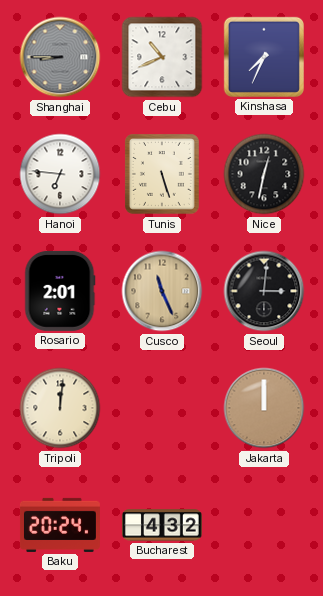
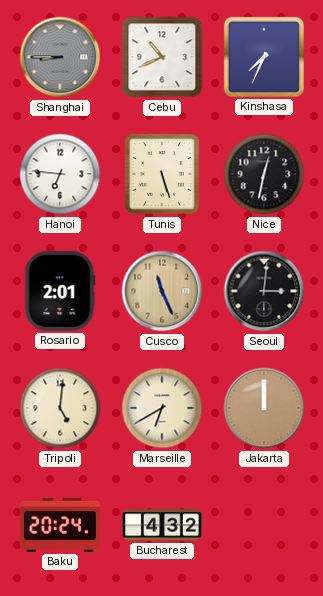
Tripoli: 12:01 -> 5:01
Marseille: none -> 6:40
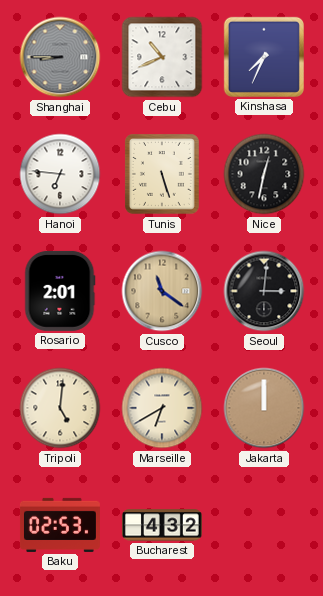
Cusco: 11:26 -> 11:21
Baku: 20:24 -> 02:53
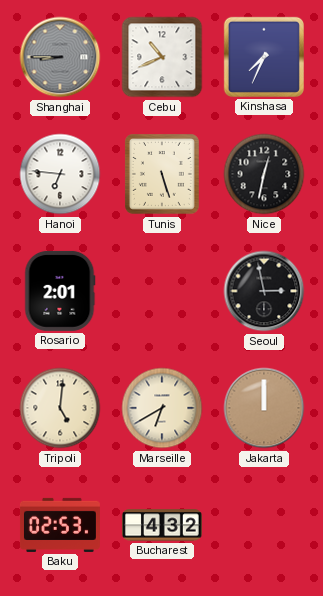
Cusco: 11:21 -> none
Seoul: 3:01 -> 2:58
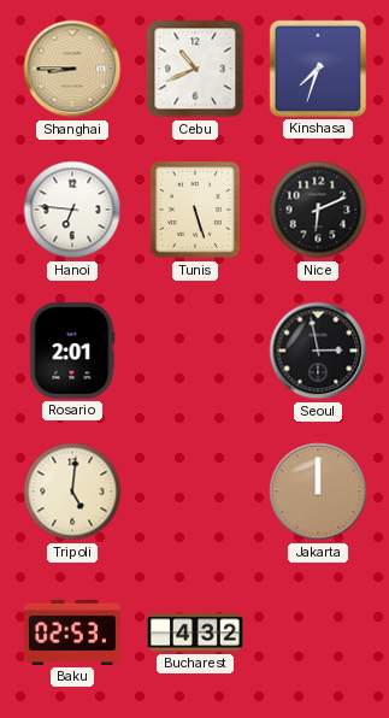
Shanghai dial: grey -> champagne
Kinshasa: 7:34 -> 7:33
Nice: 12:32 -> 6:11
Marseille: 6:40 -> none
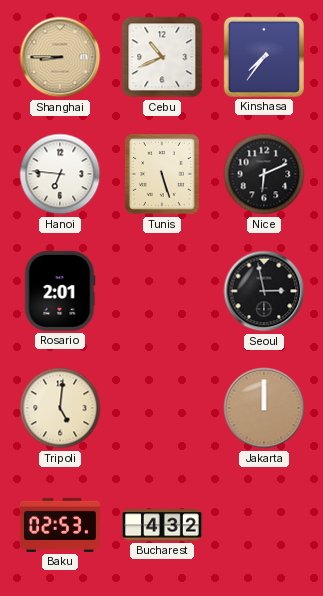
Kinshasa: 7:33 -> 7:36
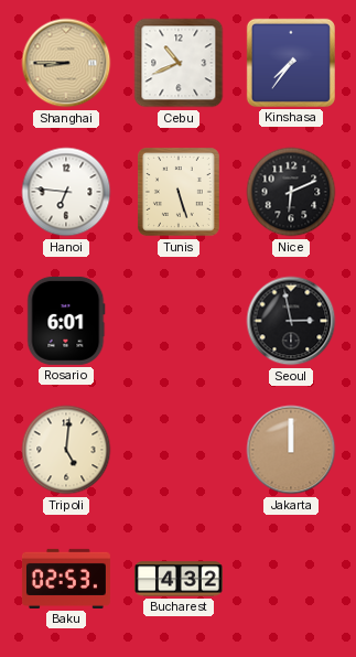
Rosario: 2:01 -> 6:01
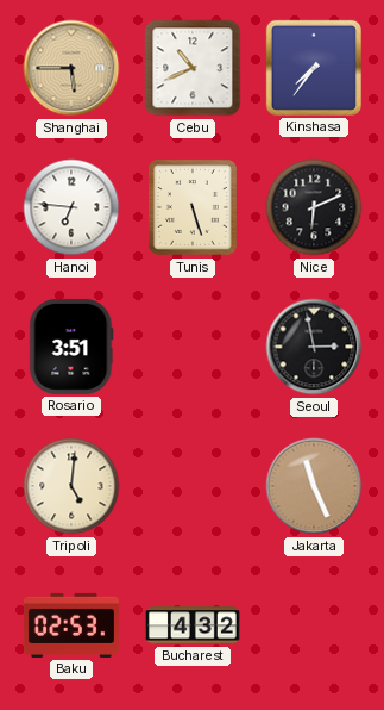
Shanghai: 8:45 -> 5:45
Rosario: 6:01 -> 3:51
Jakarta: 12:00 -> 11:26
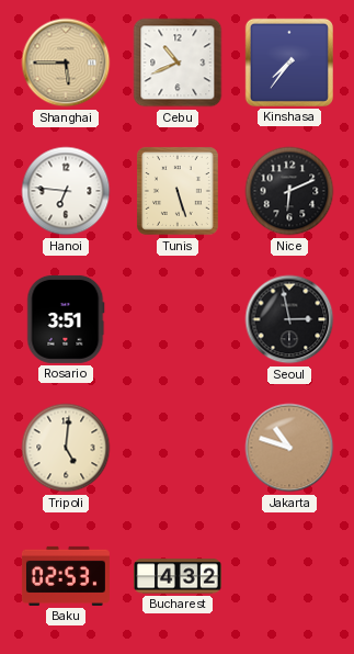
Jakarta: 11:26 -> 10:48
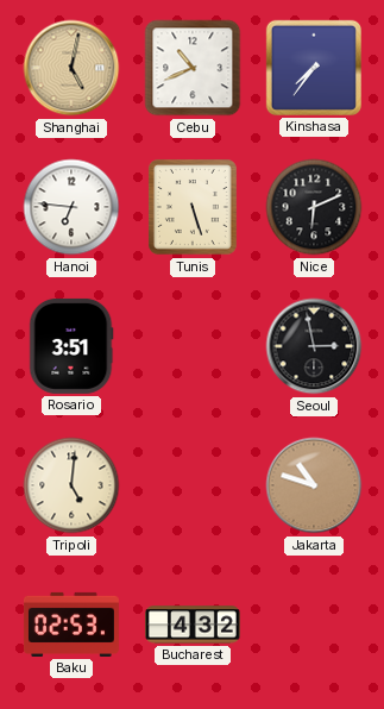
Shanghai: 5:45 -> 5:02
